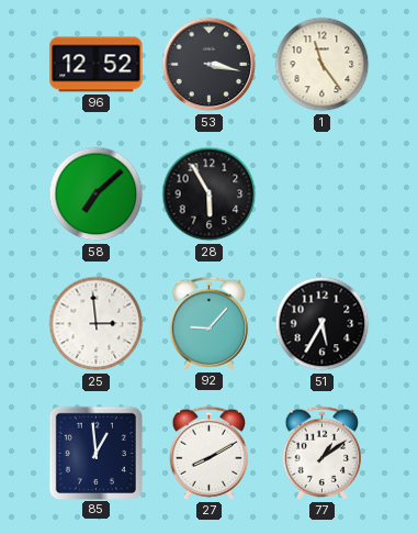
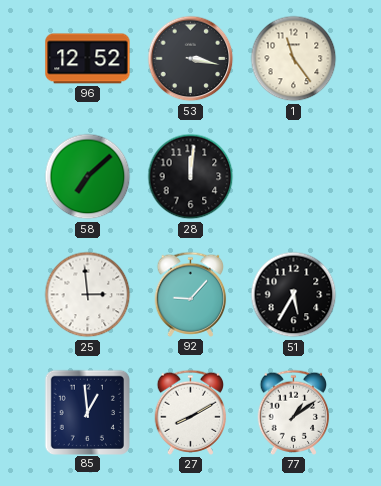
28: 5:55 -> 12:01
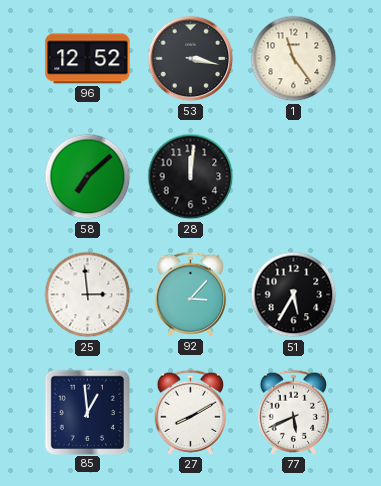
92: 9:07 -> 3:07
77: 1:09 -> 5:41
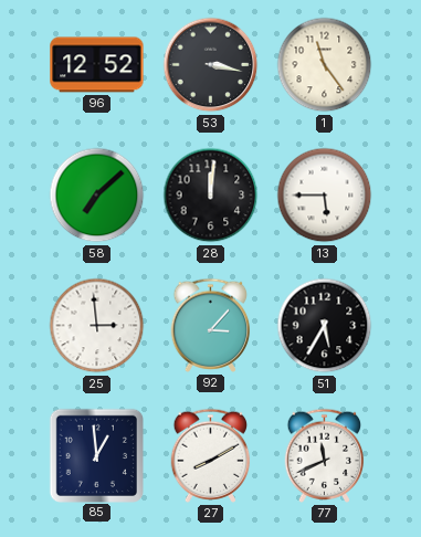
13: none -> 5:45
77: 5:41 -> 11:41
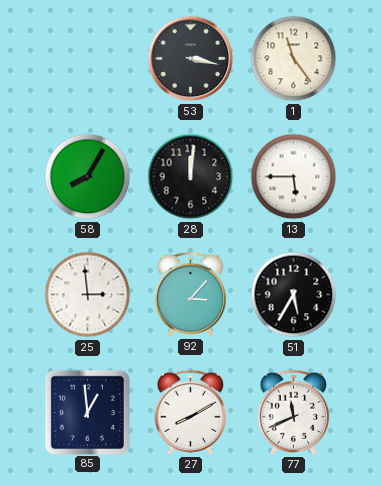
96: 12:52 -> none
58: 7:08 -> 8:05
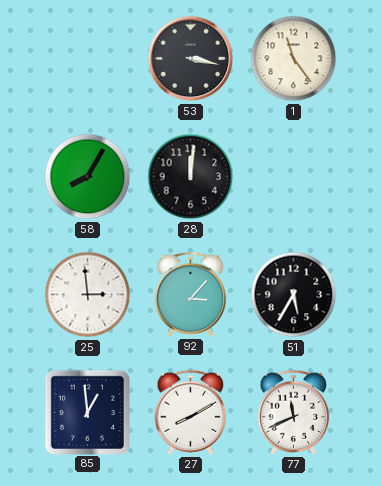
13: 5:45 -> none
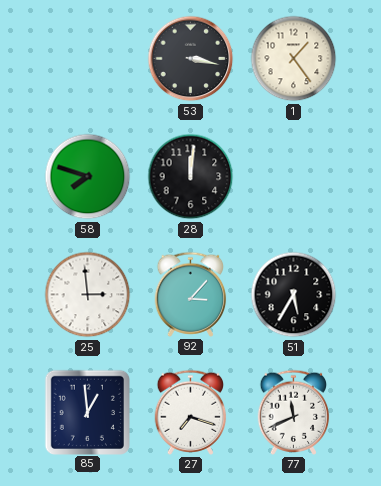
1: 11:24 -> 1:24
58: 8:05 -> 7:48
27: 8:10 -> 7:18
